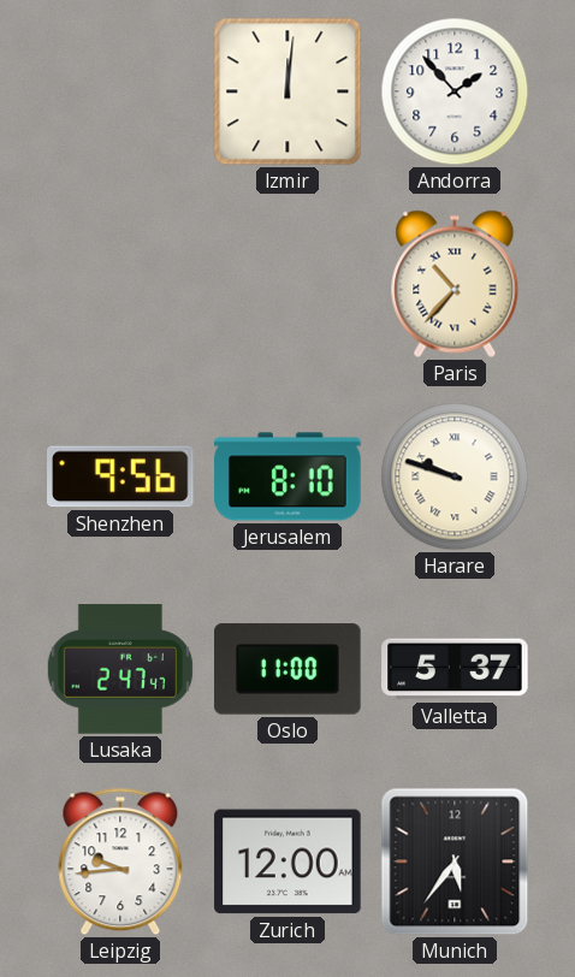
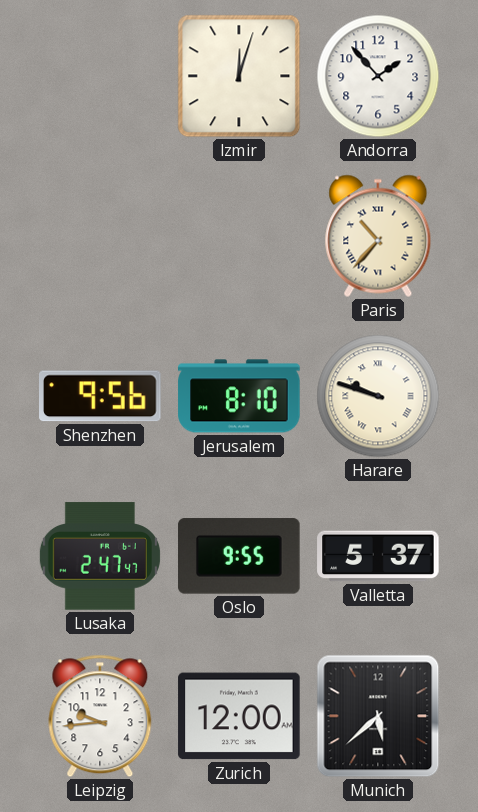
Izmir: 12:01 -> 12:03
Oslo: 11:00 -> 9:55
Munich: 5:36 -> 5:38
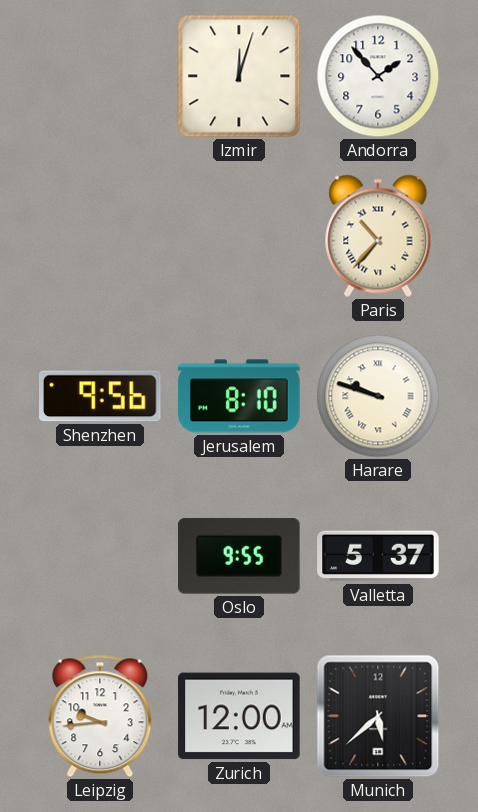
Lusaka: 2:47 -> none
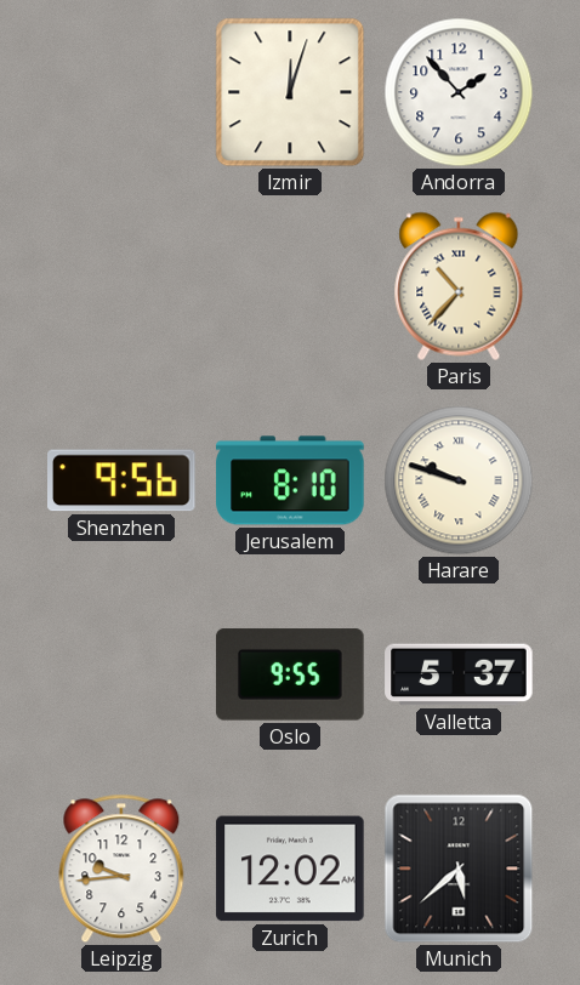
Zurich: 12:00 -> 12:02
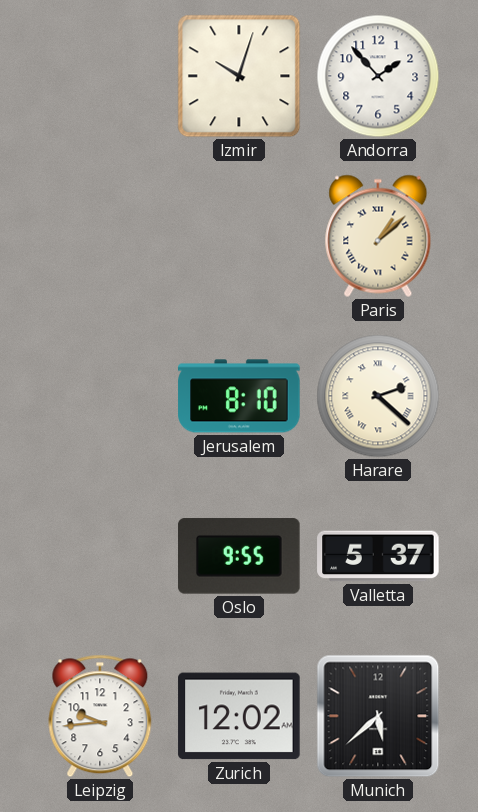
Izmir: 12:03 -> 10:03
Paris: 10:37 -> 1:08
Shenzhen: 9:56 -> none
Harare: 9:48 -> 2:22
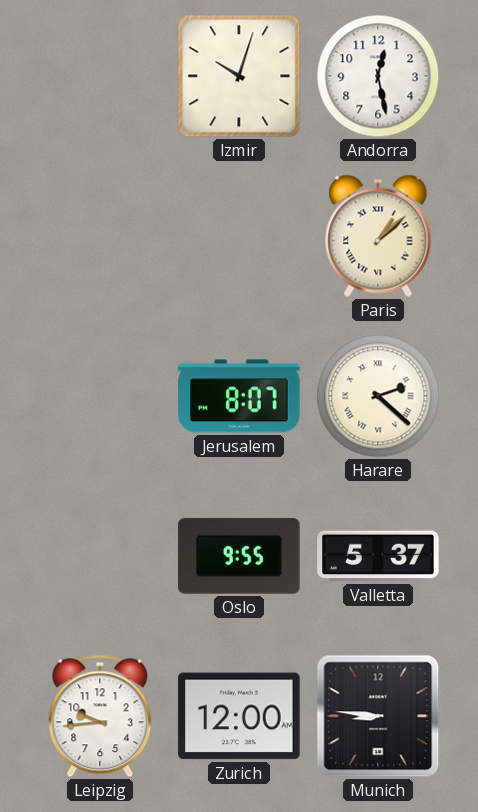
Andorra: 1:53 -> 12:28
Jerusalem: 8:10 -> 8:07
Zurich: 12:02 -> 12:00
Munich: 5:38 -> 8:46
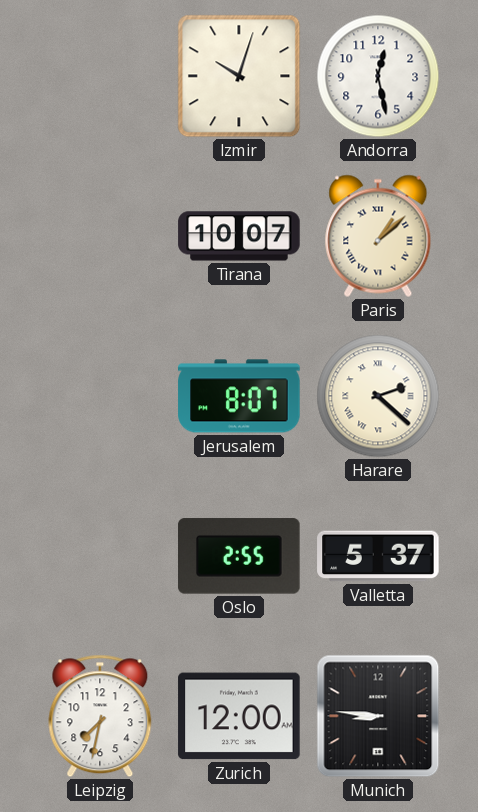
Tirana: none -> 10:07
Oslo: 9:55 -> 2:55
Leipzig: 9:44 -> 7:32
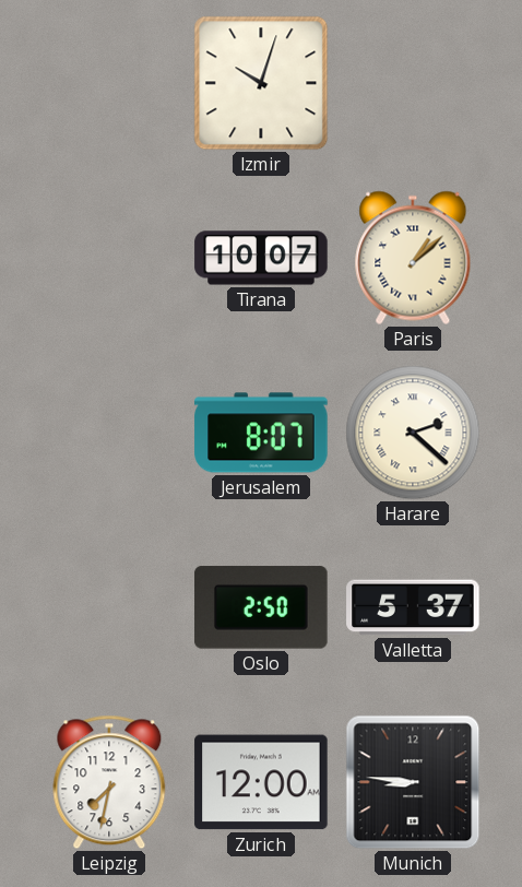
Andorra: 12:28 -> none
Oslo: 2:55 -> 2:50
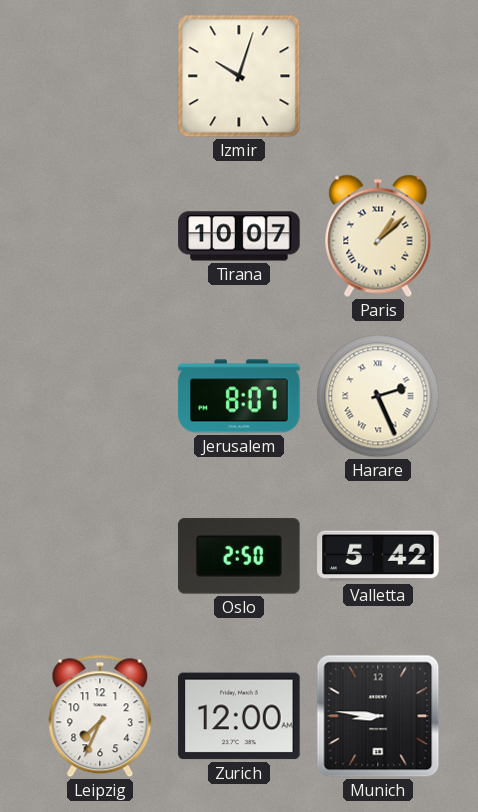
Harare: 2:22 -> 2:26
Valletta: 5:37 -> 5:42
Leipzig: 7:32 -> 7:34
